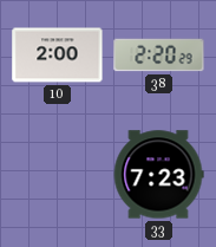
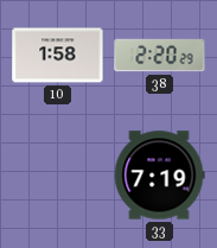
10: 2:00 -> 1:58
33: 7:23 -> 7:19
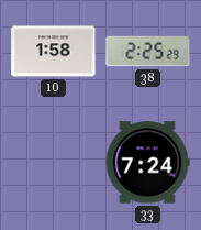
38: 2:20 -> 2:25
33: 7:19 -> 7:24
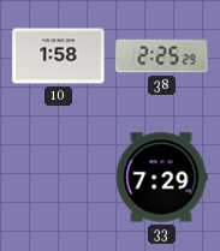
33: 7:24 -> 7:29
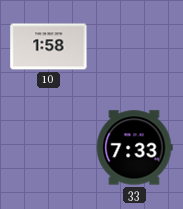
38: 2:25 -> none
33: 7:29 -> 7:33
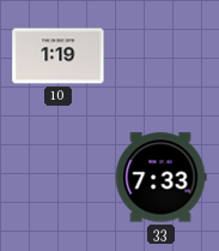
10: 1:58 -> 1:19
